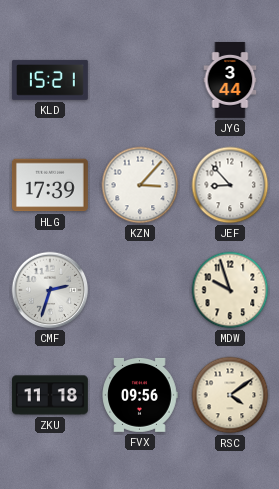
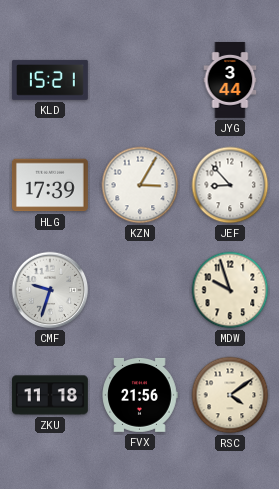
KZN: 3:07 -> 3:05
CMF: 2:33 -> 9:33
FVX: 09:56 -> 21:56
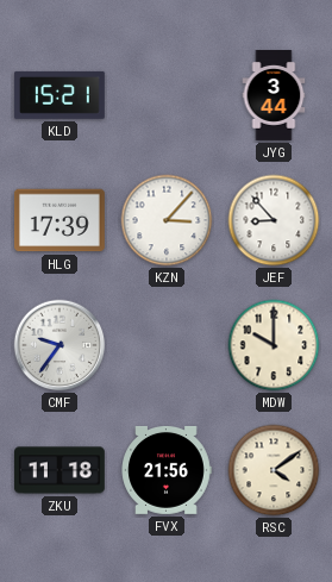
KZN: 3:05 -> 3:07
CMF: 9:33 -> 9:36
MDW: 9:57 -> 10:00
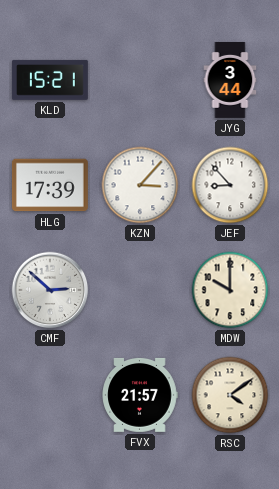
CMF: 9:36 -> 2:52
ZKU: 11:18 -> none
FVX: 21:56 -> 21:57
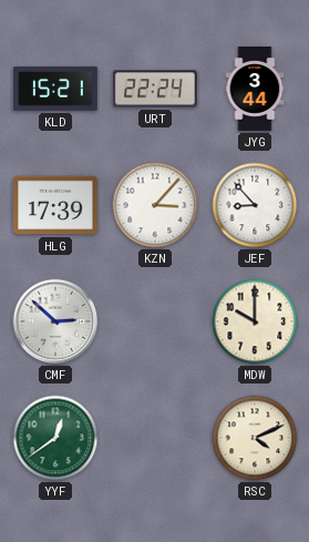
URT: none -> 22:24
YYF: none -> 12:39
FVX: 21:57 -> none
RSC: 4:09 -> 4:11
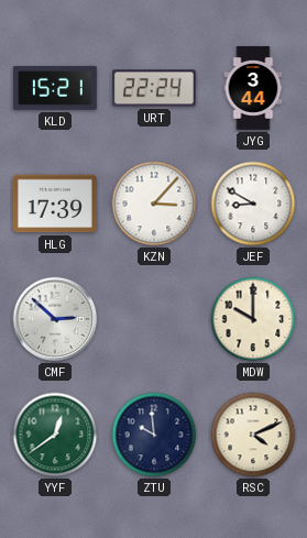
JEF: 8:53 -> 8:50
ZTU: none -> 9:59
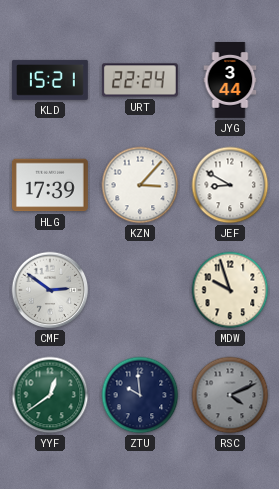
CMF: 2:52 -> 2:51
MDW: 10:00 -> 9:57
RSC dial: cream -> grey
